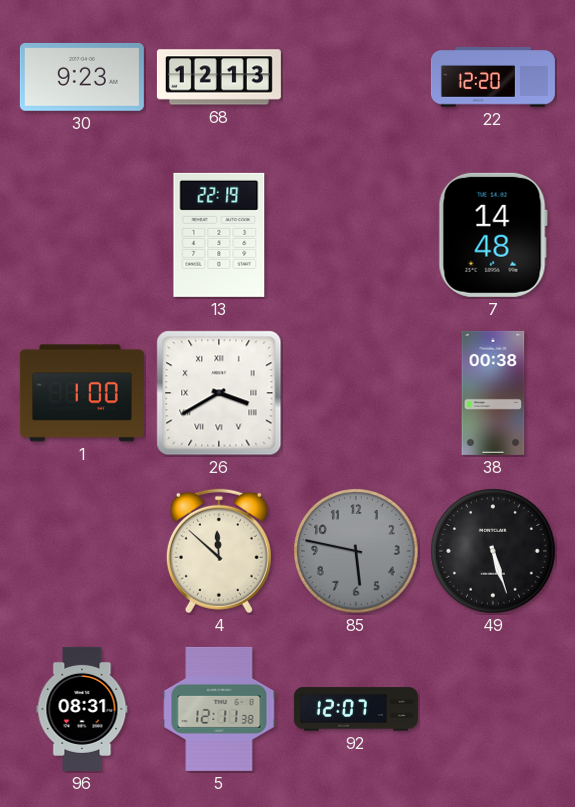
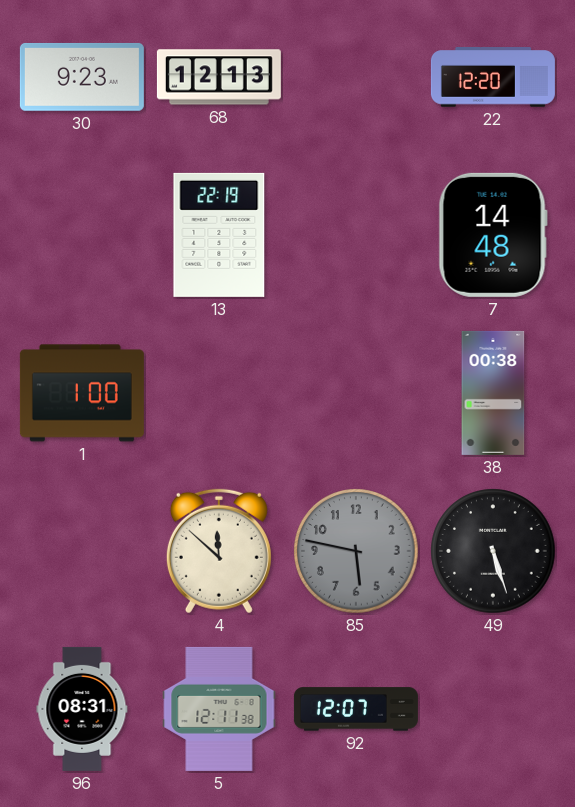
26: 3:40 -> none
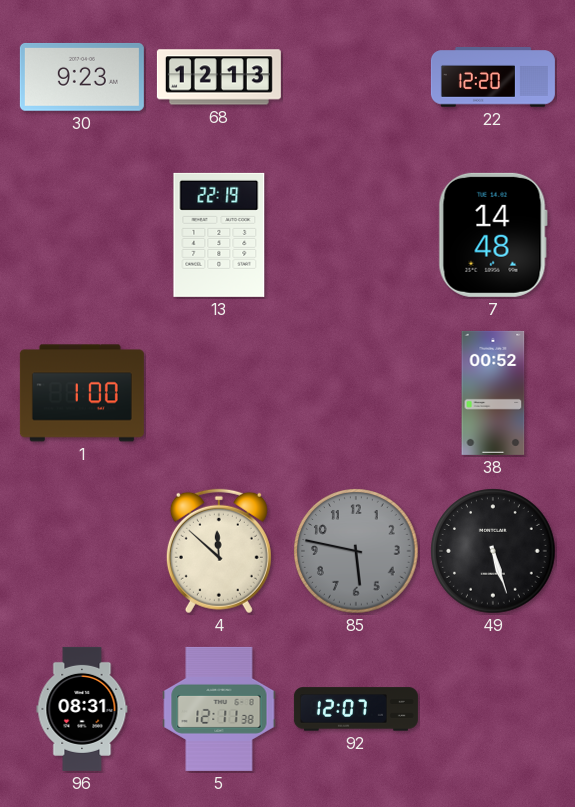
38: 00:38 -> 00:52
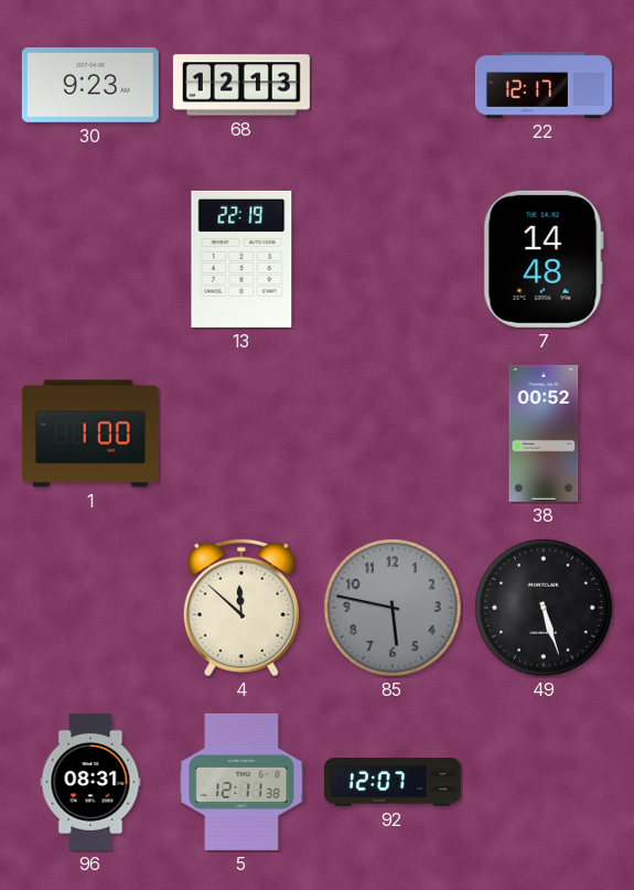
22: 12:20 -> 12:17
